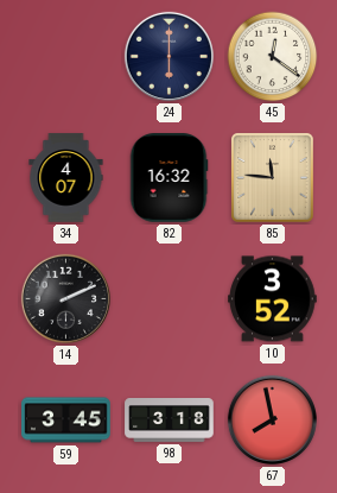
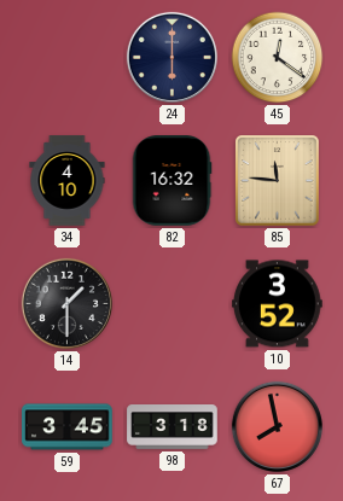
34: 4:07 -> 4:10
14: 2:11 -> 1:30
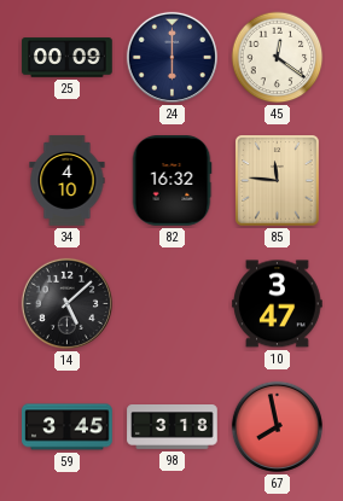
25: none -> 00:09
14: 1:30 -> 5:08
10: 3:52 -> 3:47
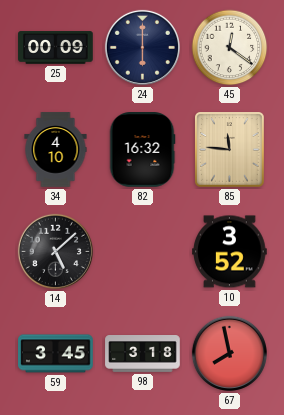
10: 3:47 -> 3:52
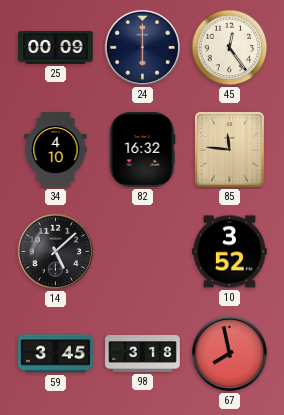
45: 12:21 -> 12:24
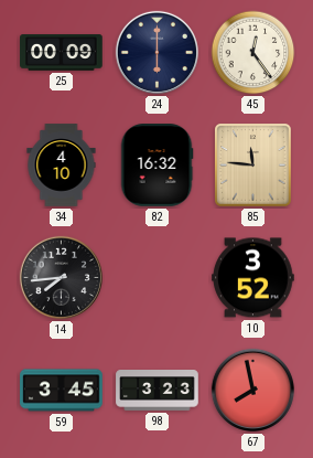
14: 5:08 -> 7:44
98: 3:18 -> 3:23
